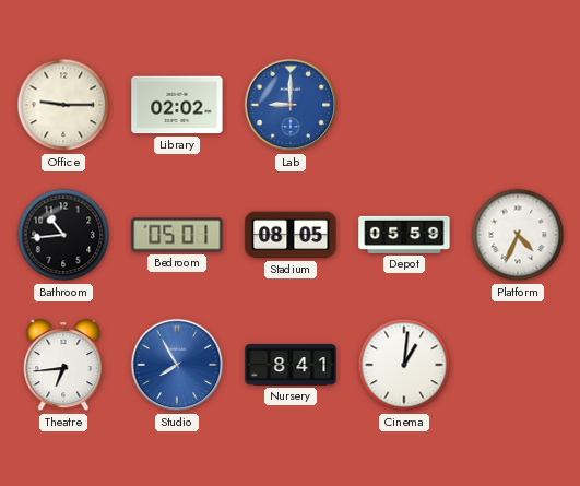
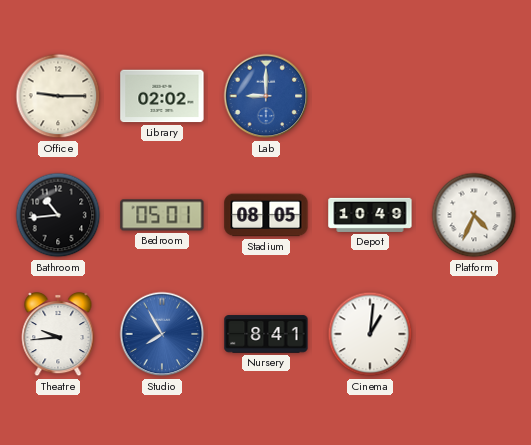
Depot: 05:59 -> 10:49
Theatre: 6:44 -> 9:44
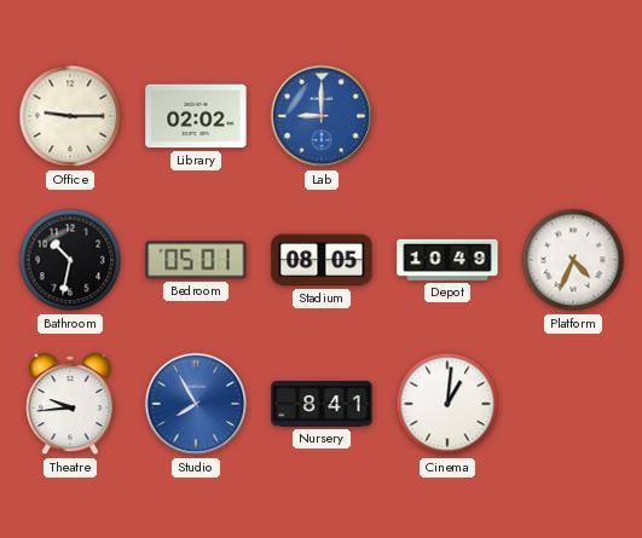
Bathroom: 10:44 -> 10:32
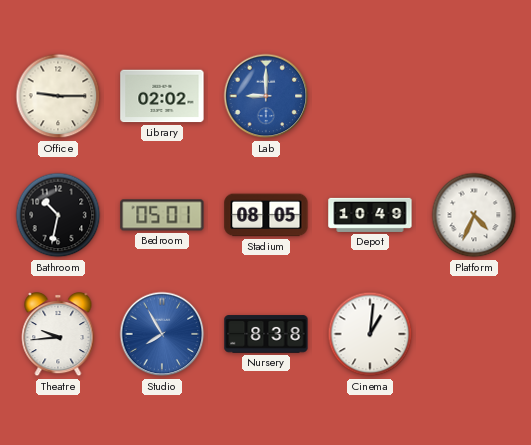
Nursery: 8:41 -> 8:38
